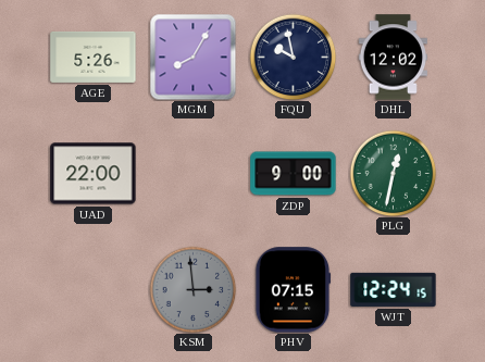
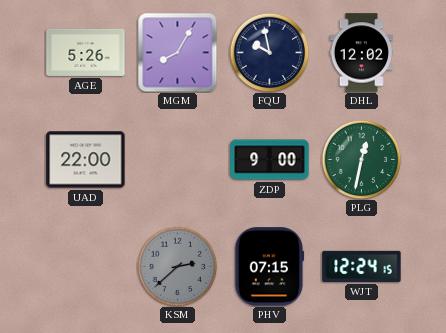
KSM: 2:59 -> 2:38
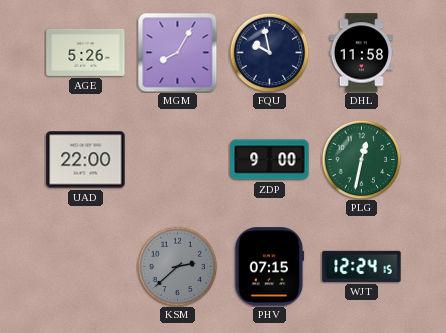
DHL: 12:02 -> 11:58
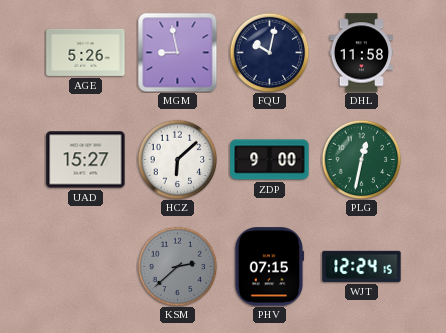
MGM: 8:05 -> 8:58
FQU: 9:58 -> 10:02
UAD: 22:00 -> 15:27
HCZ: none -> 6:08
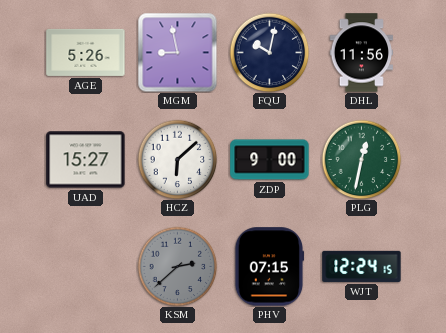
DHL: 11:58 -> 11:56
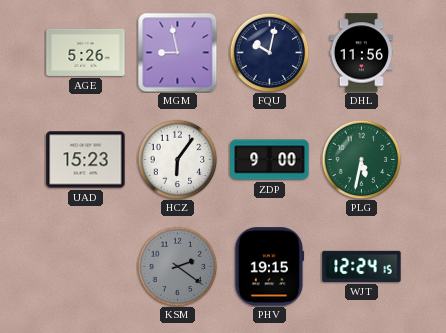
UAD: 15:27 -> 15:23
HCZ: 6:08 -> 6:06
PLG: 12:32 -> 5:32
KSM: 2:38 -> 2:21
PHV: 07:15 -> 19:15
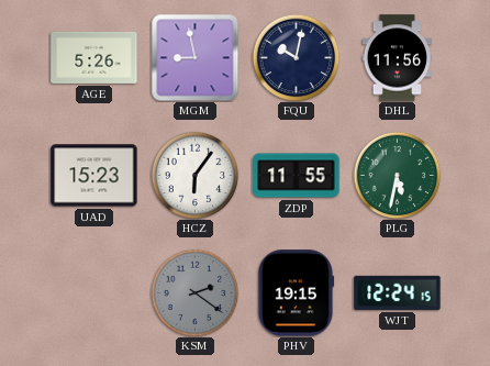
ZDP: 9:00 -> 11:55
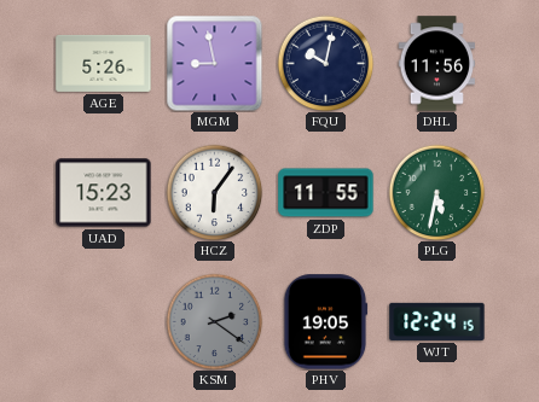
PHV: 19:15 -> 19:05
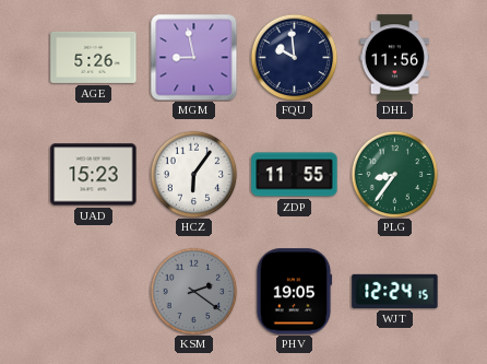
FQU: 10:02 -> 9:59
PLG: 5:32 -> 8:36
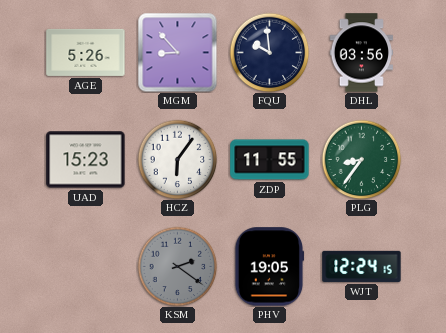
MGM: 8:58 -> 8:53
DHL: 11:56 -> 03:56
